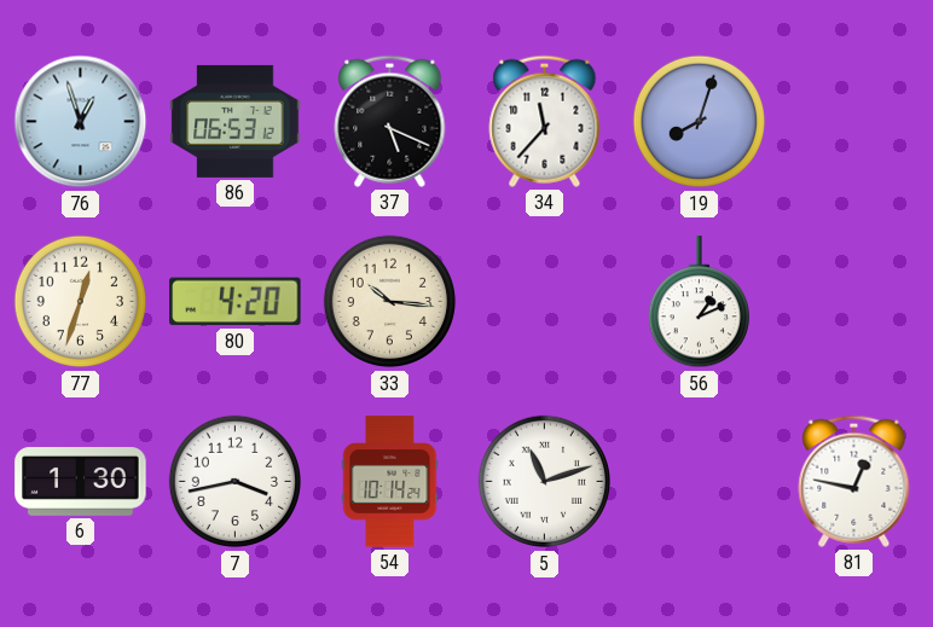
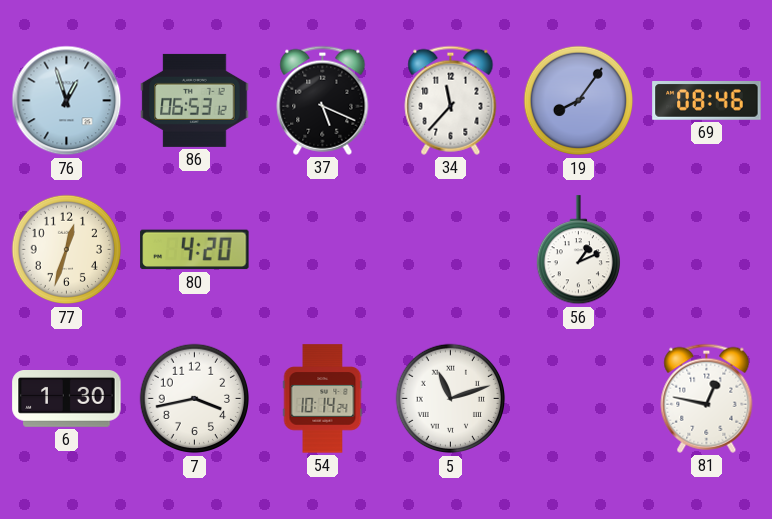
19: 8:03 -> 8:06
69: none -> 08:46
33: 10:16 -> none
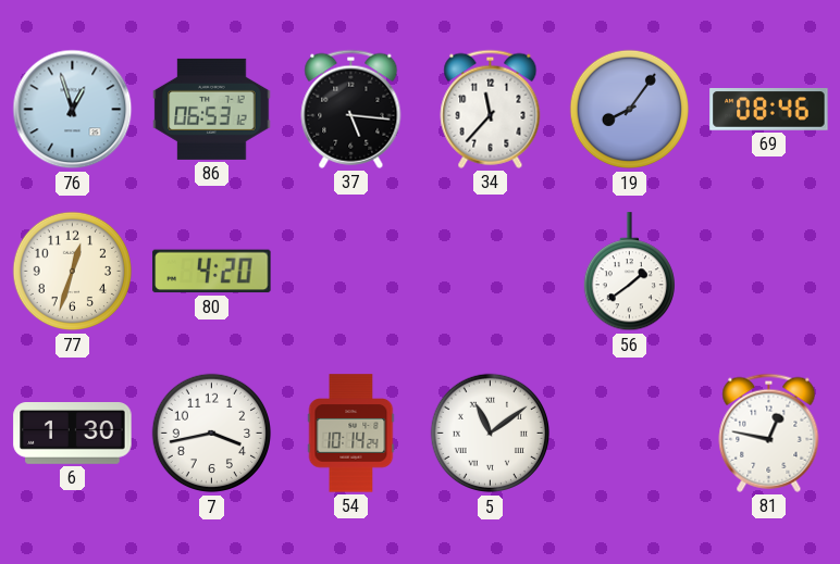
37: 5:19 -> 5:16
56: 1:11 -> 1:39
5: 11:12 -> 11:09
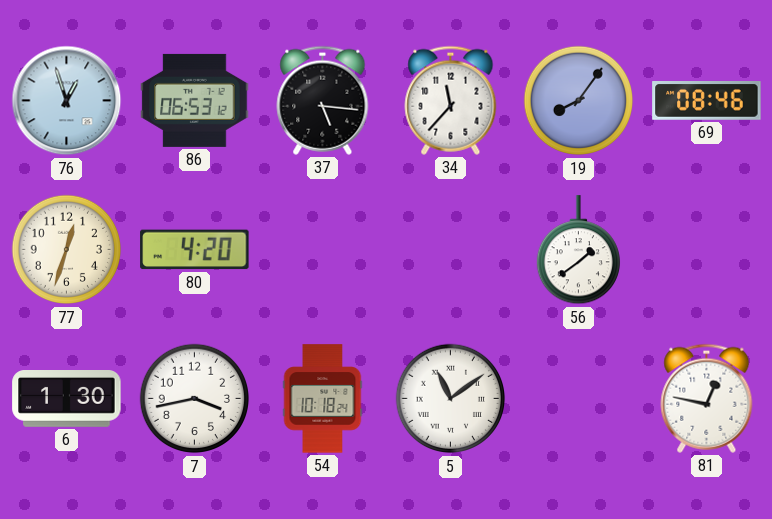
54: 10:14 -> 10:18
